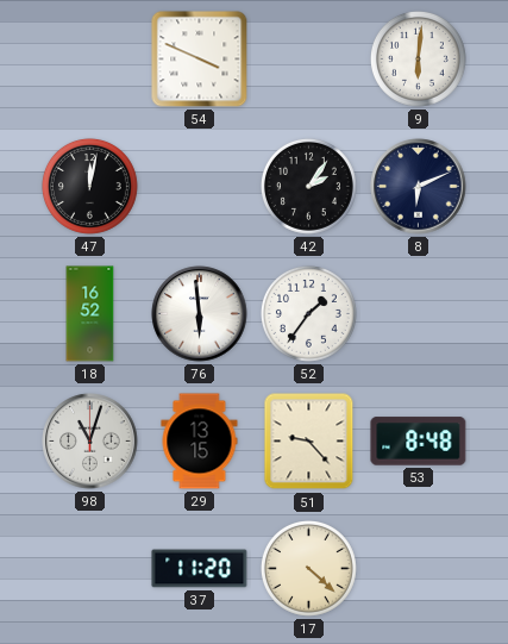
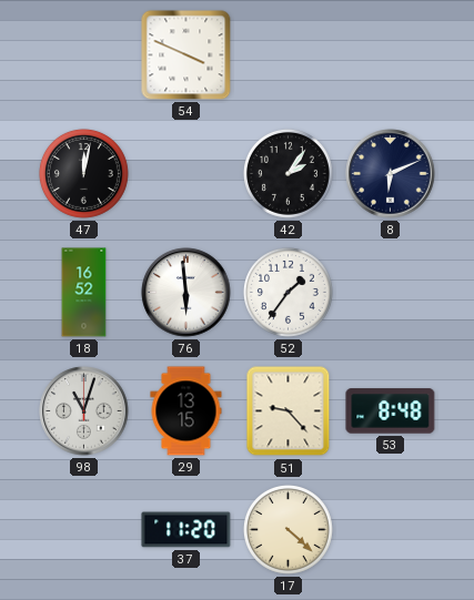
9: 6:01 -> none
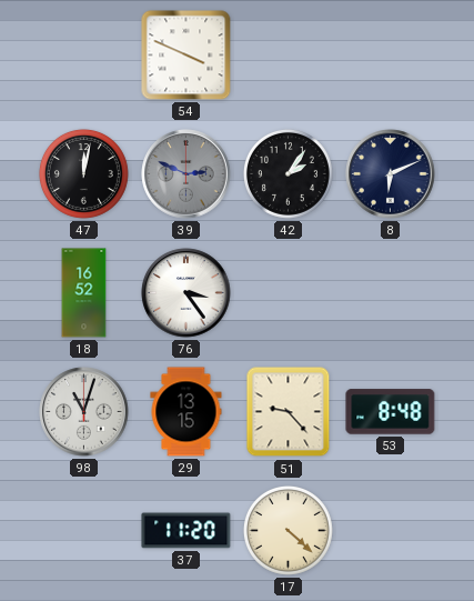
39: none -> 2:49
76: 5:59 -> 3:24
52: 1:36 -> none
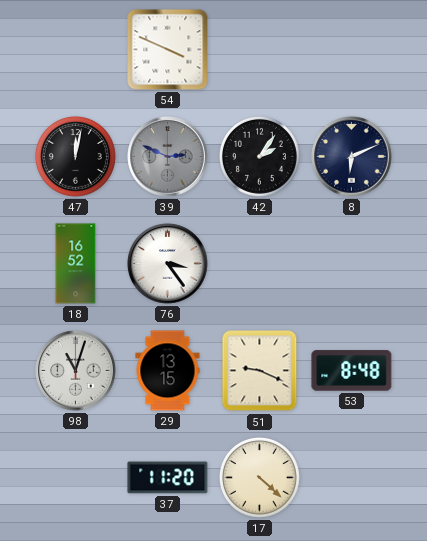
51: 9:23 -> 9:19
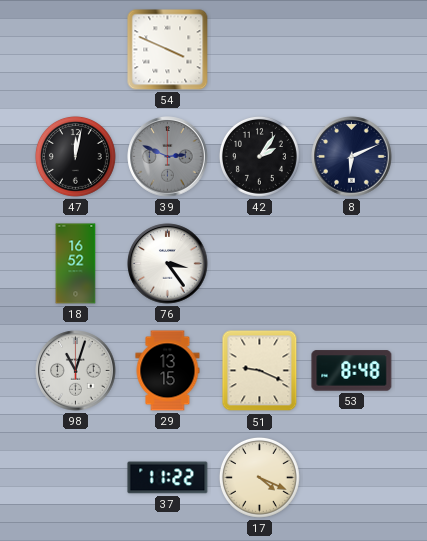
37: 11:20 -> 11:22
17: 4:22 -> 4:19
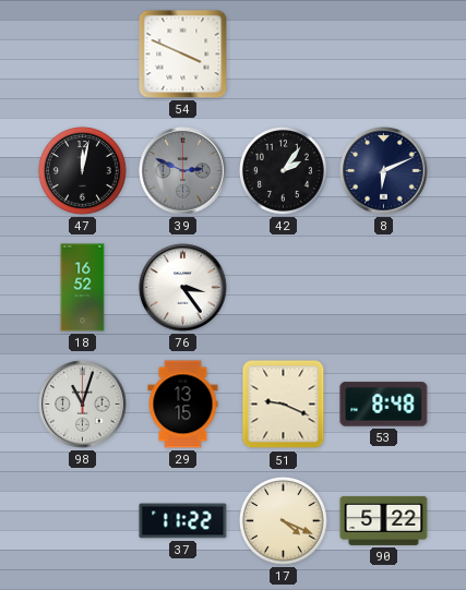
90: none -> 5:22
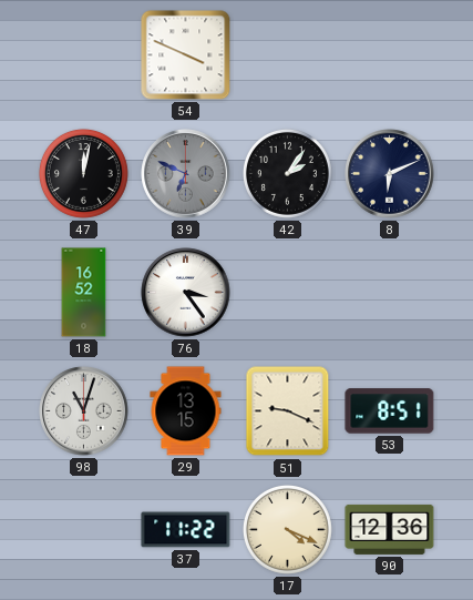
39: 2:49 -> 6:49
53: 8:48 -> 8:51
90: 5:22 -> 12:36
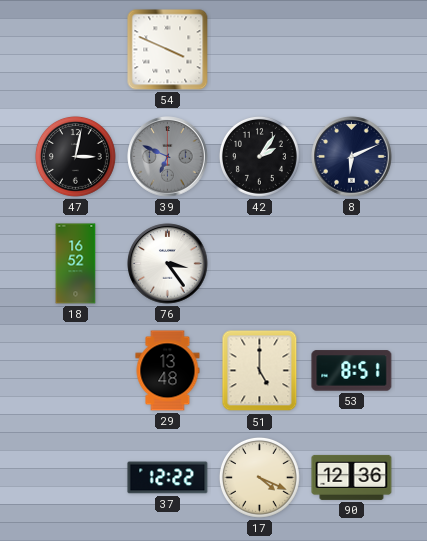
47: 12:02 -> 3:02
98: 11:03 -> none
29: 13:15 -> 13:48
51: 9:19 -> 5:00
37: 11:22 -> 12:22
